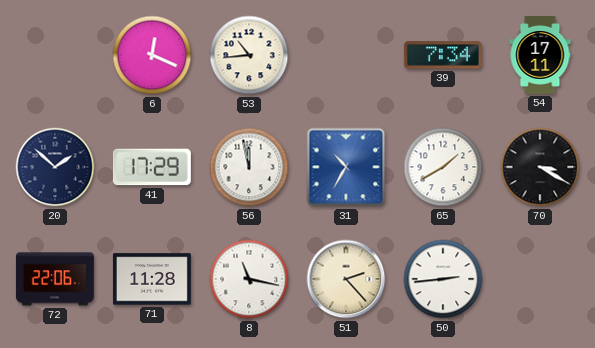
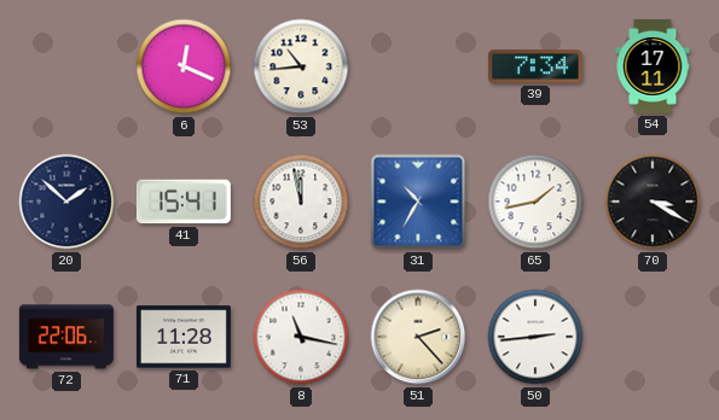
41: 17:29 -> 15:41
65: 1:40 -> 1:43
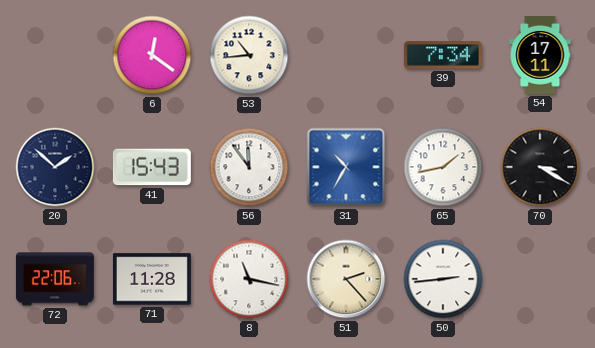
6: 12:19 -> 12:21
41: 15:41 -> 15:43
56: 11:58 -> 11:54
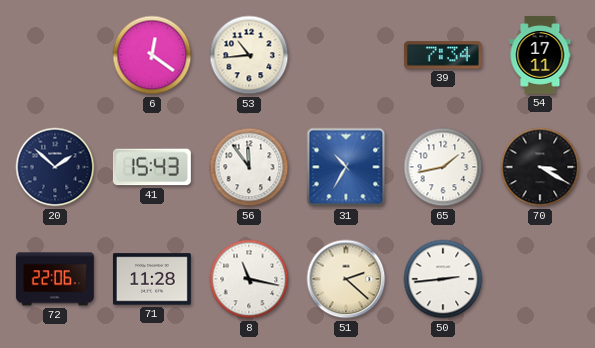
51: 2:23 -> 2:22
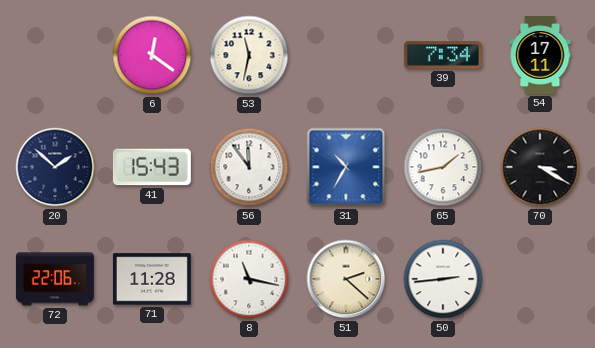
53: 10:44 -> 11:32
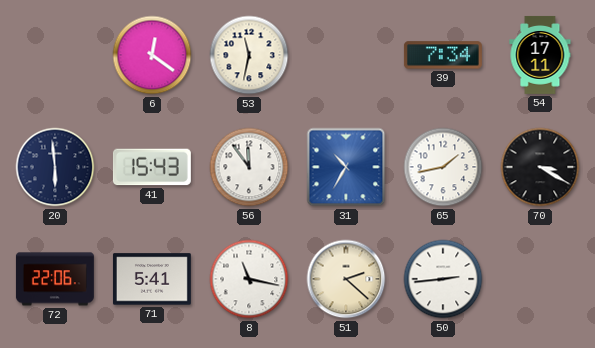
20: 1:52 -> 5:59
71: 11:28 -> 5:41
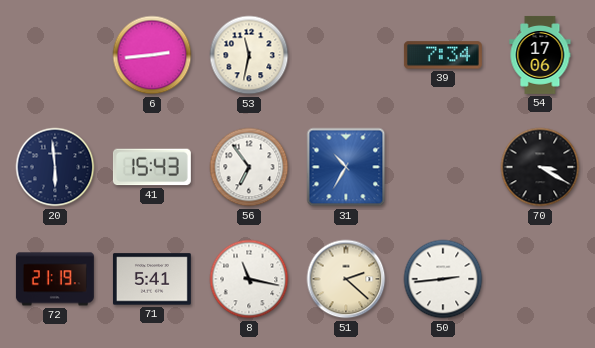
6: 12:21 -> 2:44
54: 17:11 -> 17:06
56: 11:54 -> 6:54
65: 1:43 -> none
72: 22:06 -> 21:19
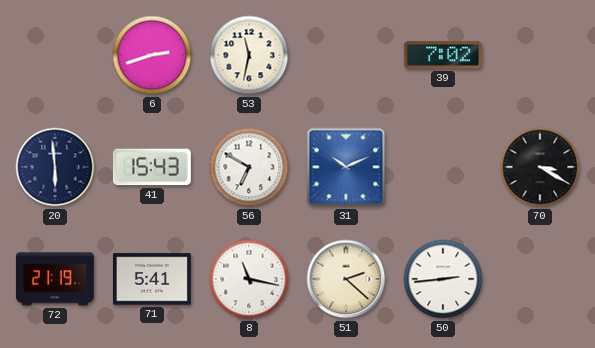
6: 2:44 -> 2:42
39: 7:34 -> 7:02
54: 17:06 -> none
56: 6:54 -> 6:50
31: 10:35 -> 10:11
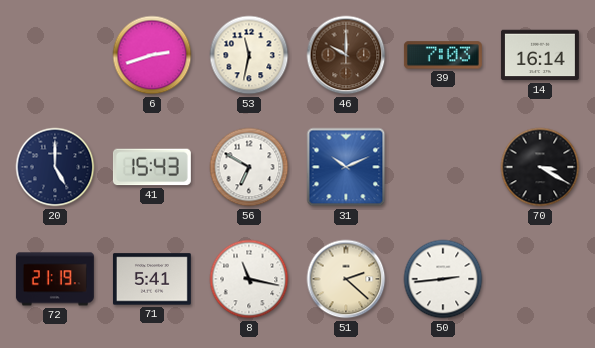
46: none -> 10:00
39: 7:02 -> 7:03
14: none -> 16:14
20: 5:59 -> 5:00
